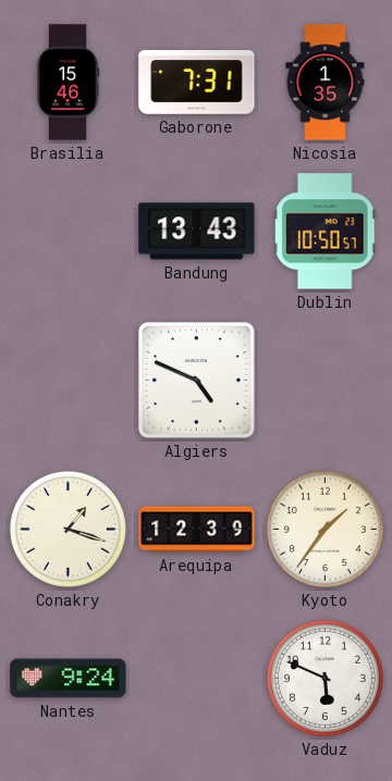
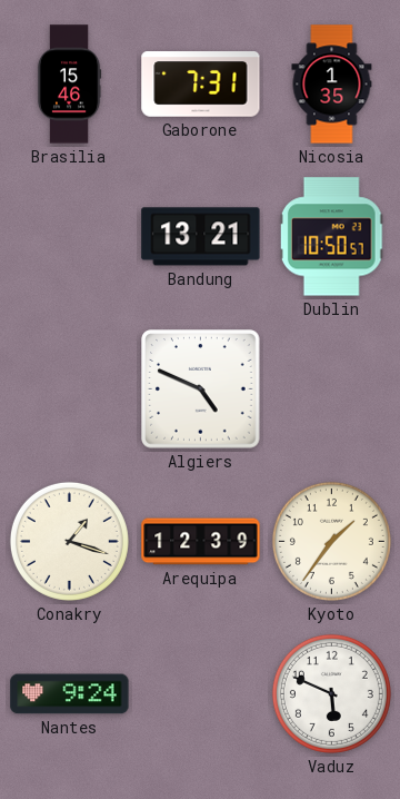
Bandung: 13:43 -> 13:21
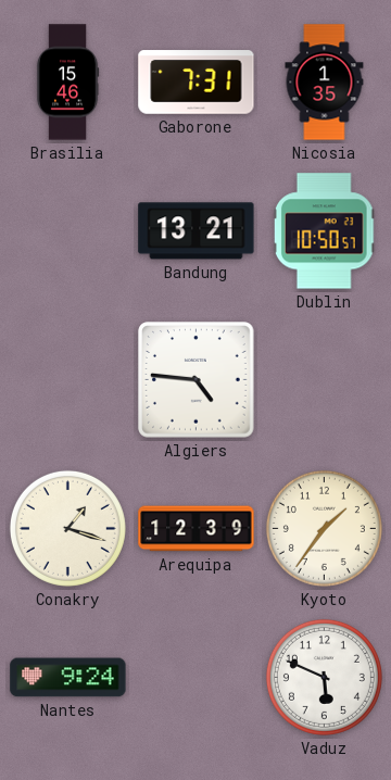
Algiers: 4:49 -> 4:46
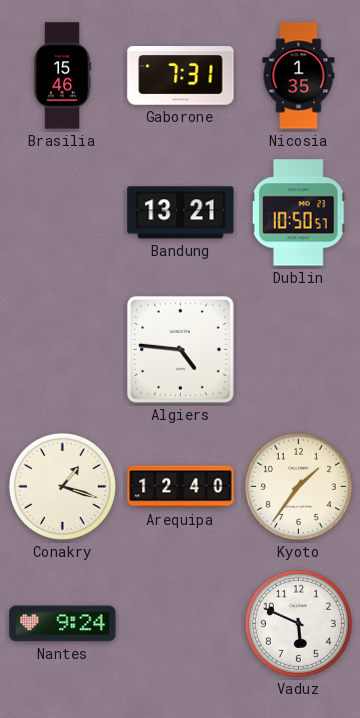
Arequipa: 12:39 -> 12:40
